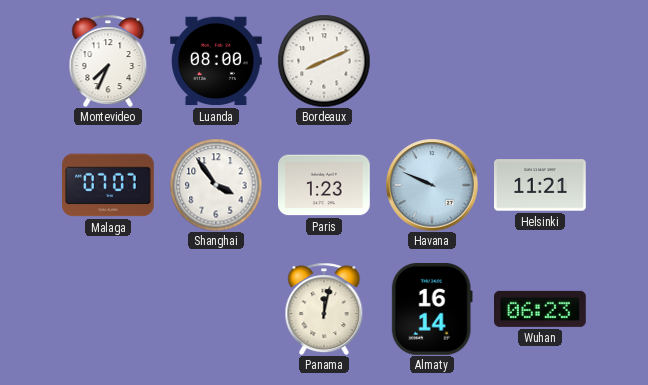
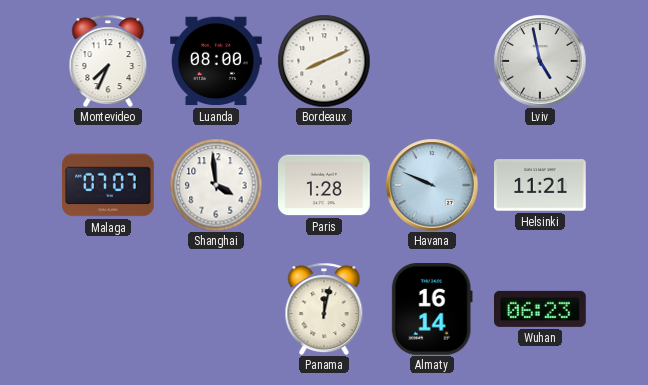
Lviv: none -> 4:58
Shanghai: 3:54 -> 3:59
Paris: 1:23 -> 1:28
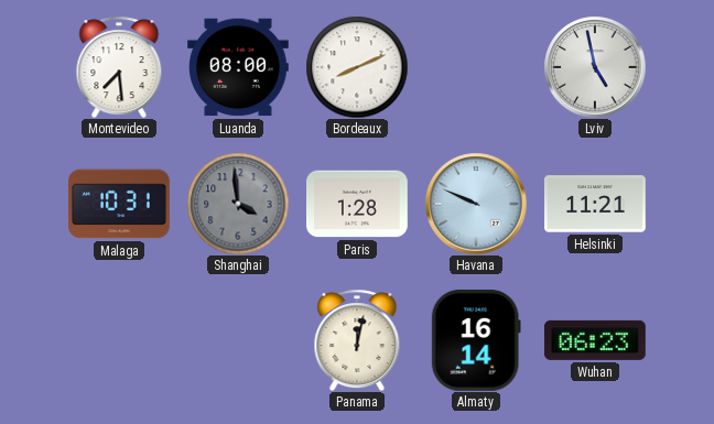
Montevideo: 7:34 -> 7:29
Malaga: 07:07 -> 10:31
Shanghai dial: white -> grey
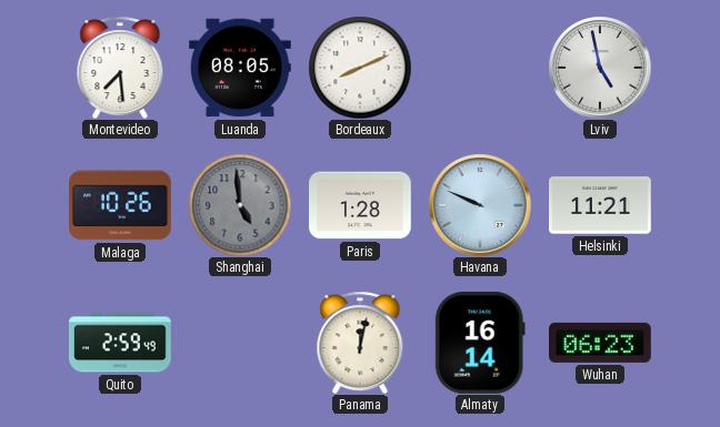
Luanda: 08:00 -> 08:05
Malaga: 10:31 -> 10:26
Shanghai: 3:59 -> 4:59
Quito: none -> 2:59
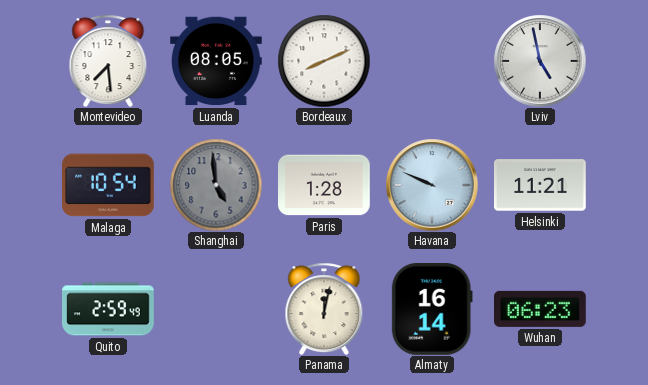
Malaga: 10:26 -> 10:54
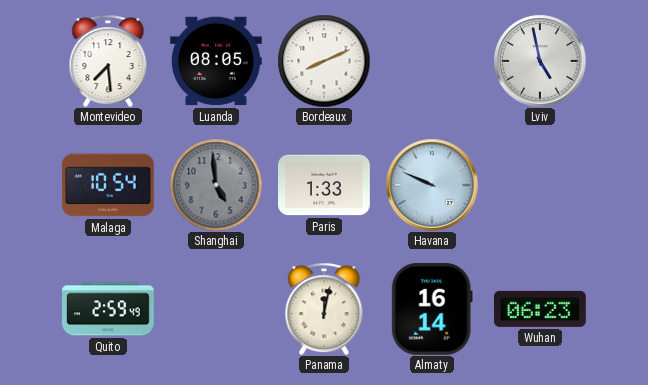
Paris: 1:28 -> 1:33
Helsinki: 11:21 -> none
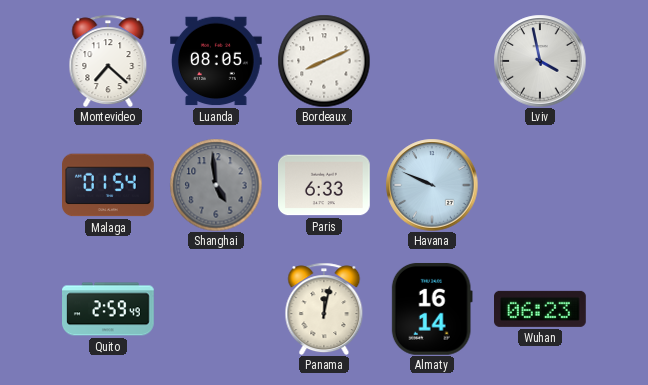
Montevideo: 7:29 -> 7:22
Lviv: 4:58 -> 3:58
Malaga: 10:54 -> 01:54
Paris: 1:33 -> 6:33
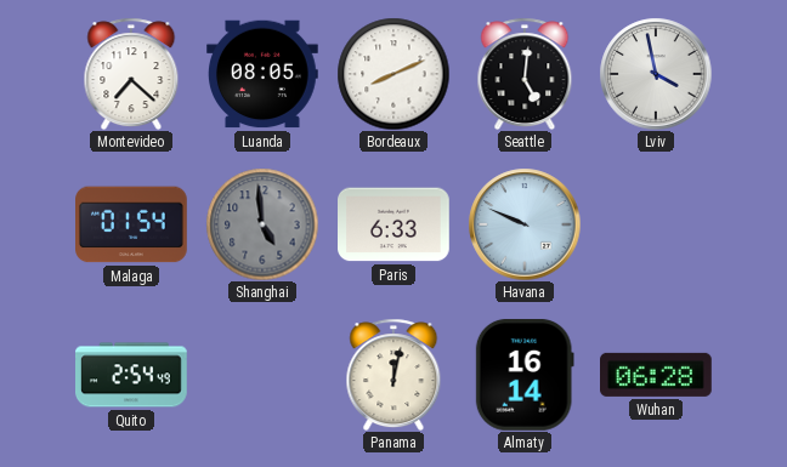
Seattle: none -> 5:01
Quito: 2:59 -> 2:54
Wuhan: 06:23 -> 06:28
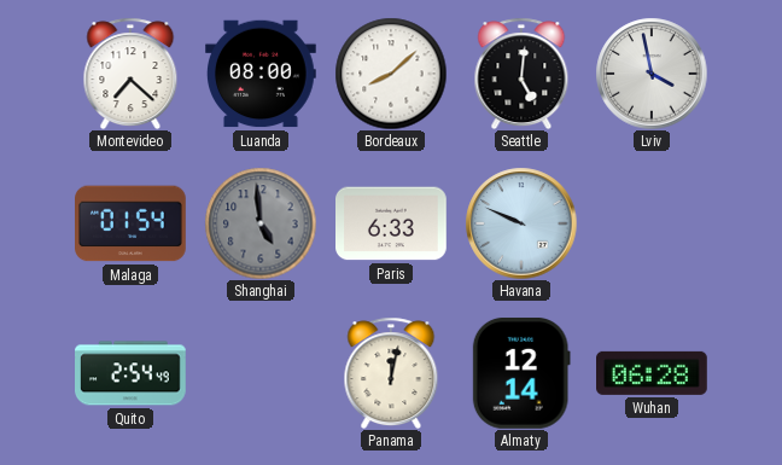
Luanda: 08:05 -> 08:00
Bordeaux: 8:11 -> 8:08
Almaty: 16:14 -> 12:14
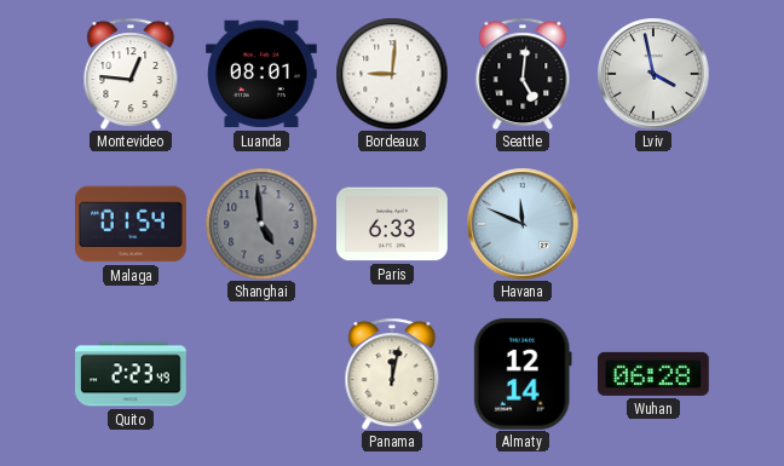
Montevideo: 7:22 -> 12:46
Luanda: 08:00 -> 08:01
Bordeaux: 8:08 -> 9:01
Havana: 9:49 -> 11:49
Quito: 2:54 -> 2:23
